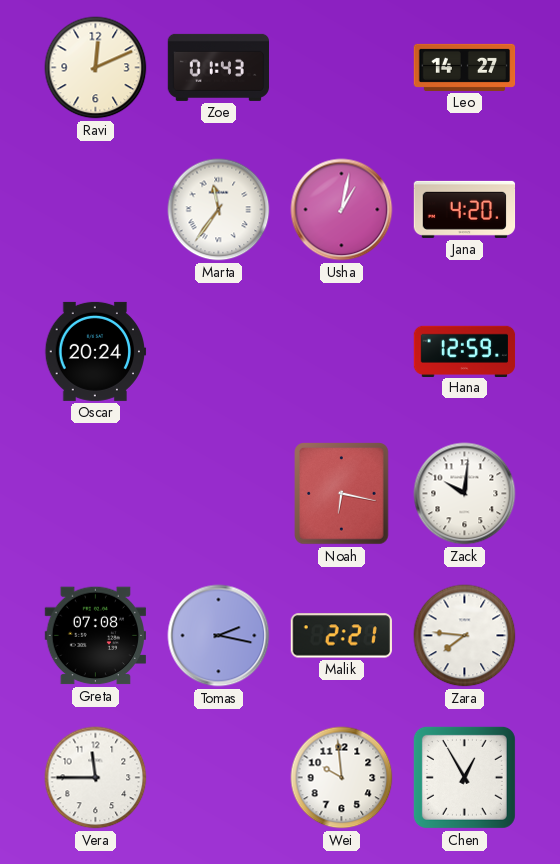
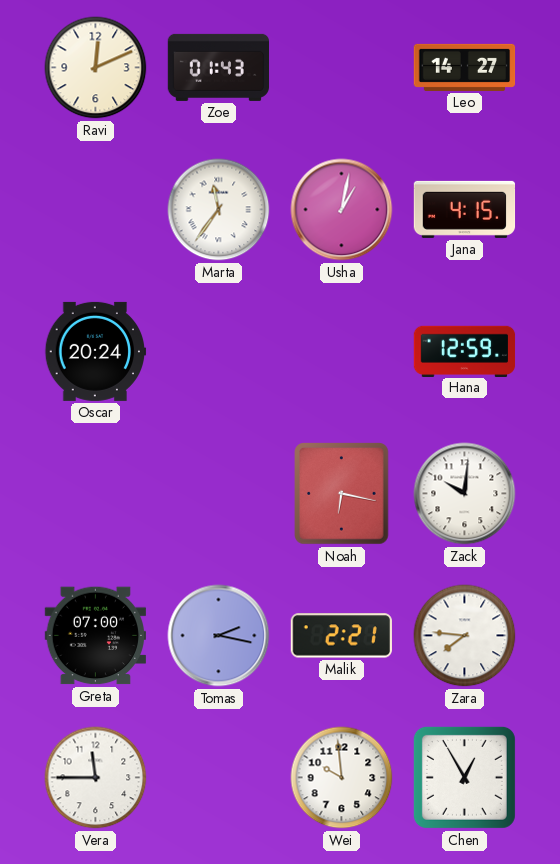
Jana: 4:20 -> 4:15
Greta: 07:08 -> 07:00
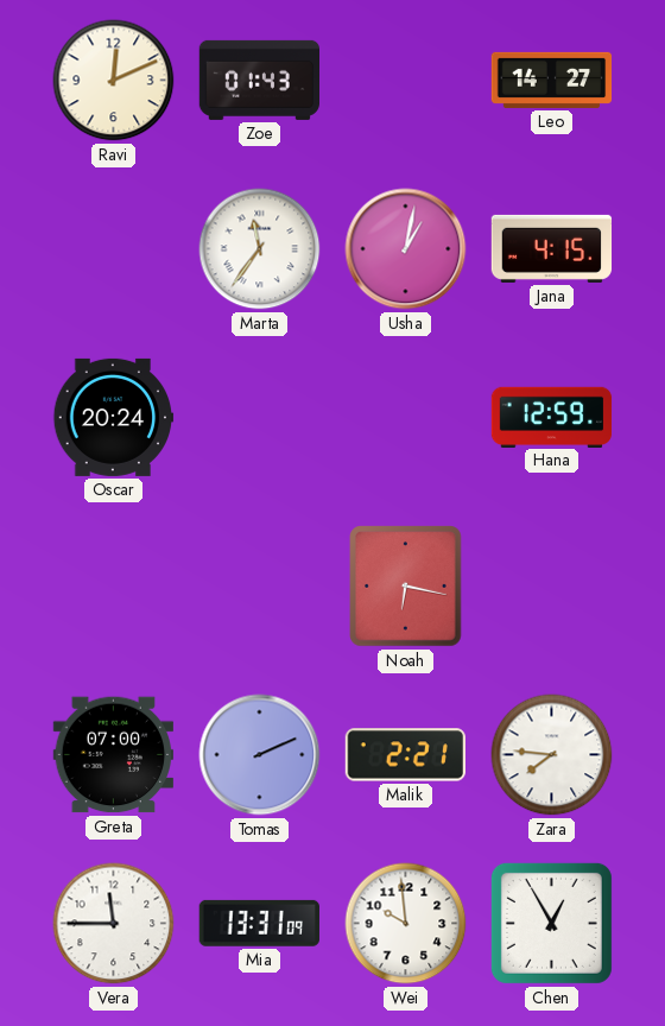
Zack: 10:01 -> none
Tomas: 2:17 -> 2:11
Mia: none -> 13:31
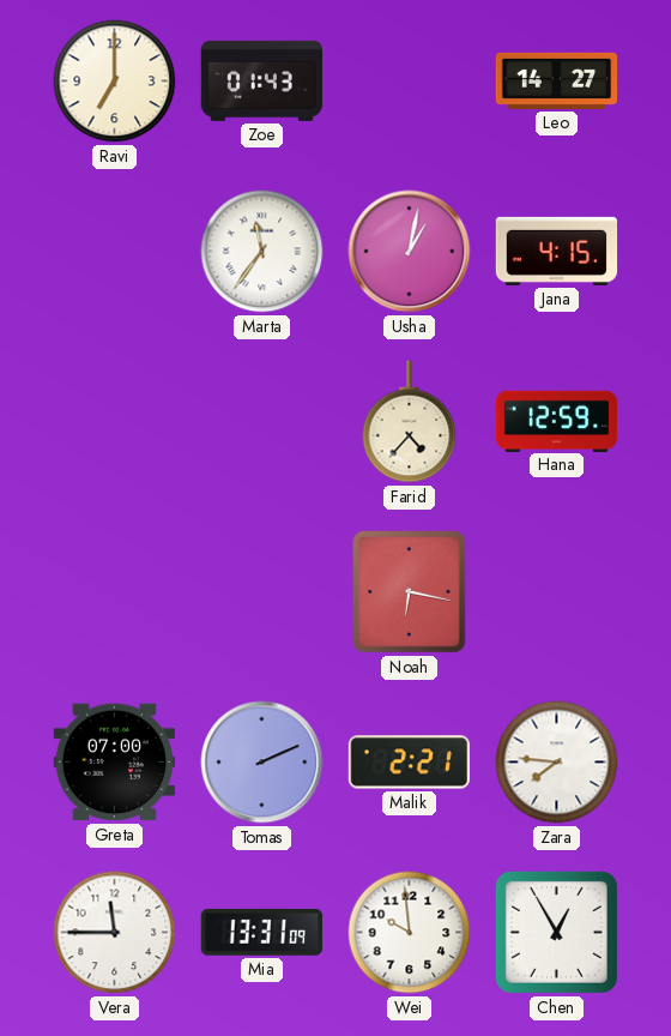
Ravi: 12:11 -> 7:00
Oscar: 20:24 -> none
Farid: none -> 4:37
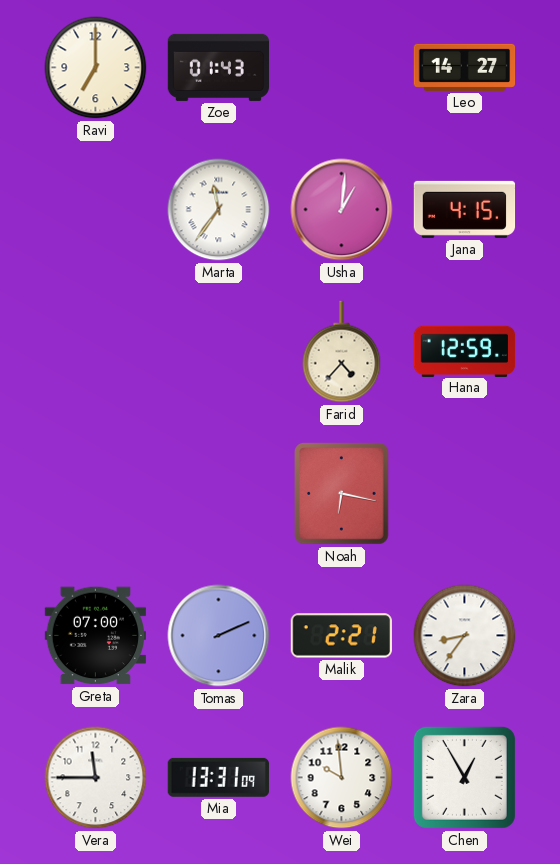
Usha: 1:02 -> 1:01
Zara: 7:46 -> 8:36
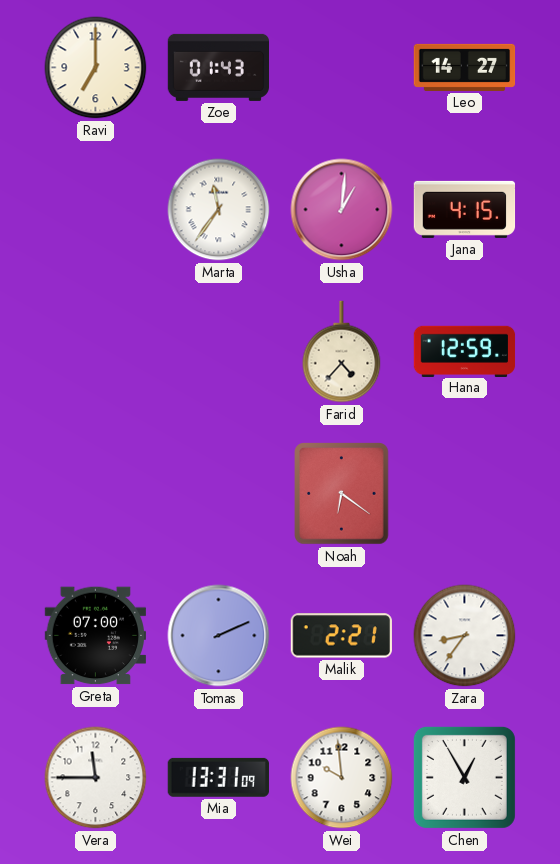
Noah: 6:17 -> 6:21
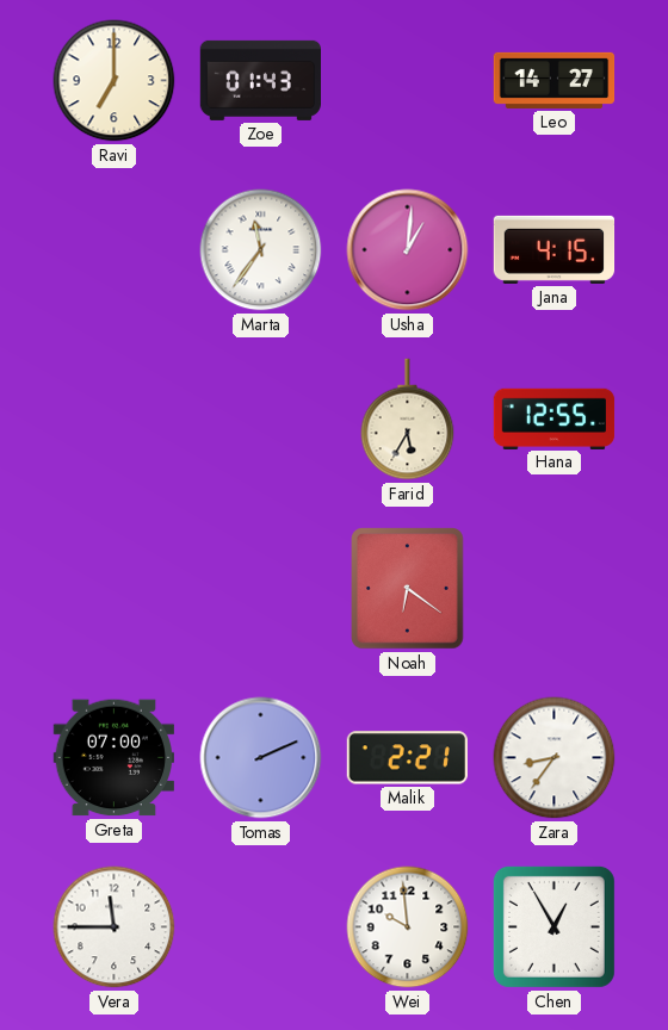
Farid: 4:37 -> 5:35
Hana: 12:59 -> 12:55
Mia: 13:31 -> none
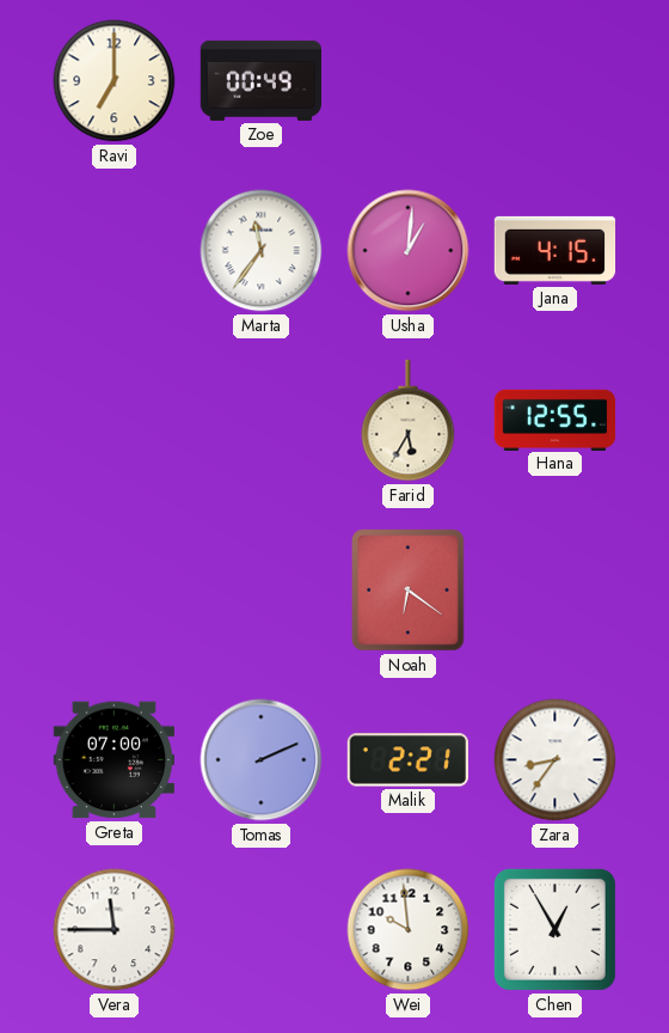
Zoe: 01:43 -> 00:49
Leo: 14:27 -> none
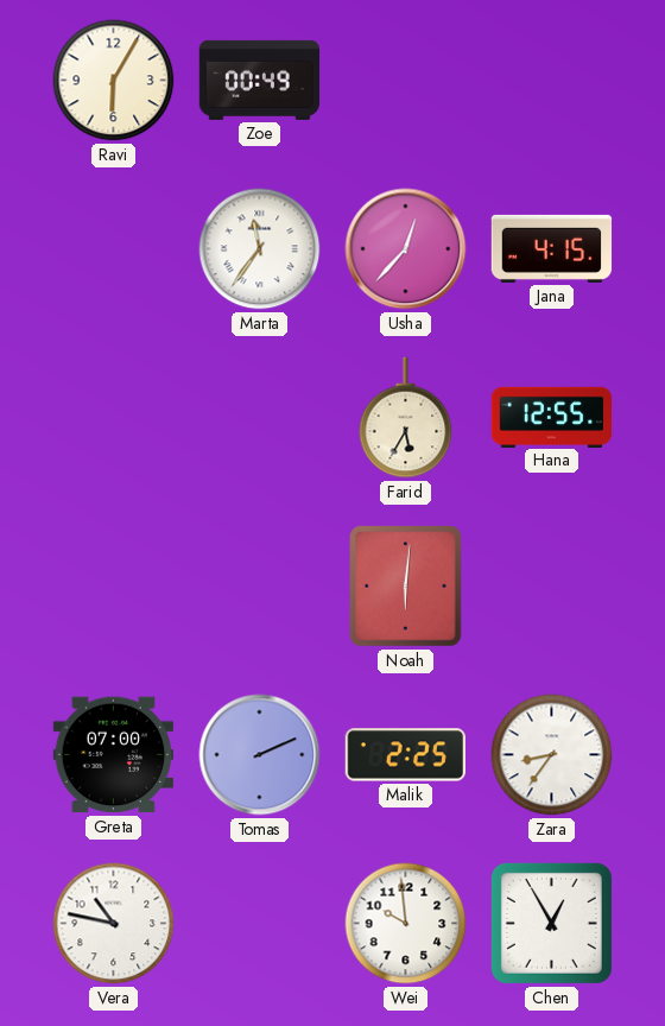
Ravi: 7:00 -> 6:05
Usha: 1:01 -> 12:37
Noah: 6:21 -> 6:01
Malik: 2:21 -> 2:25
Vera: 11:45 -> 10:47
